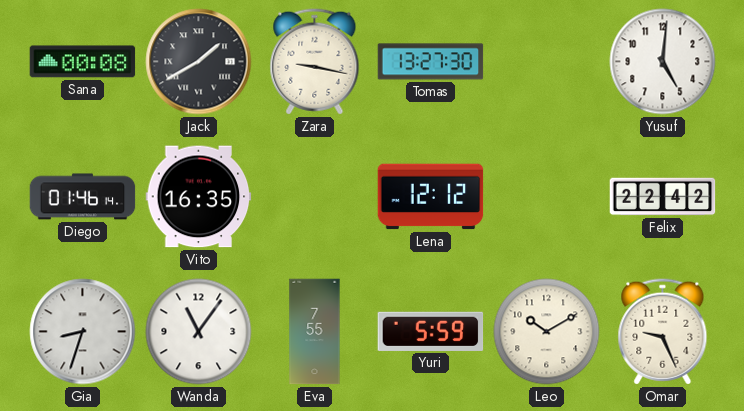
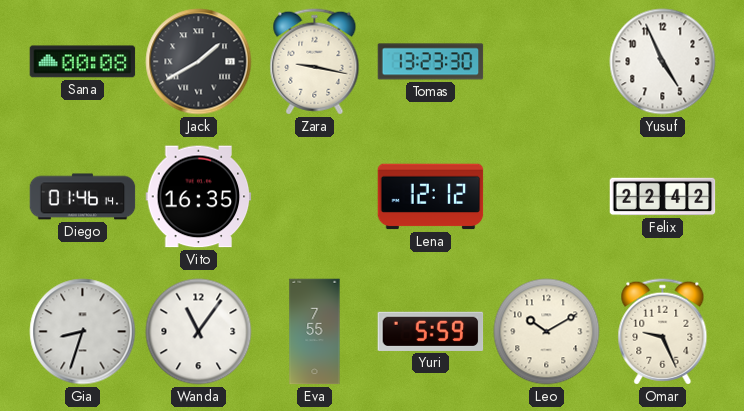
Tomas: 13:27 -> 13:23
Yusuf: 5:01 -> 4:56
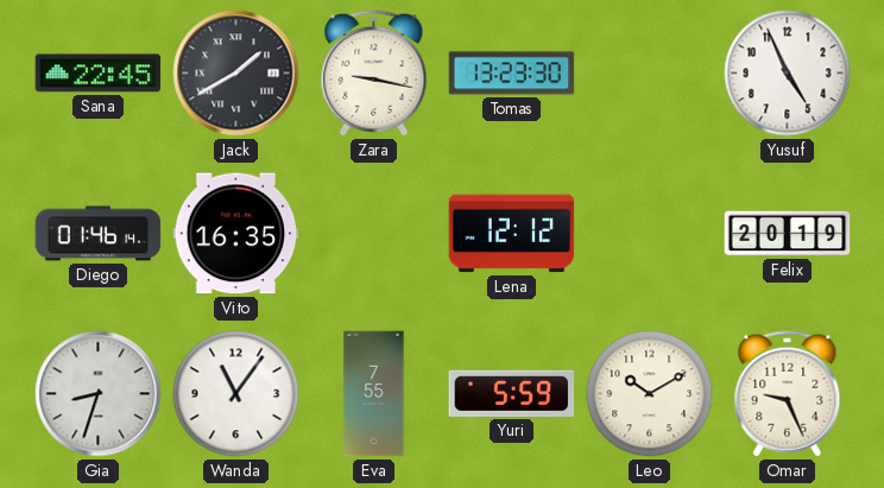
Sana: 00:08 -> 22:45
Felix: 22:42 -> 20:19
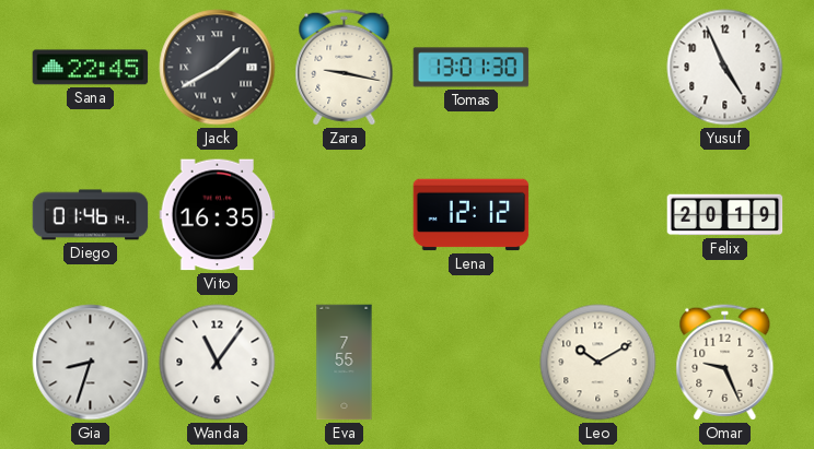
Tomas: 13:23 -> 13:01
Yuri: 5:59 -> none
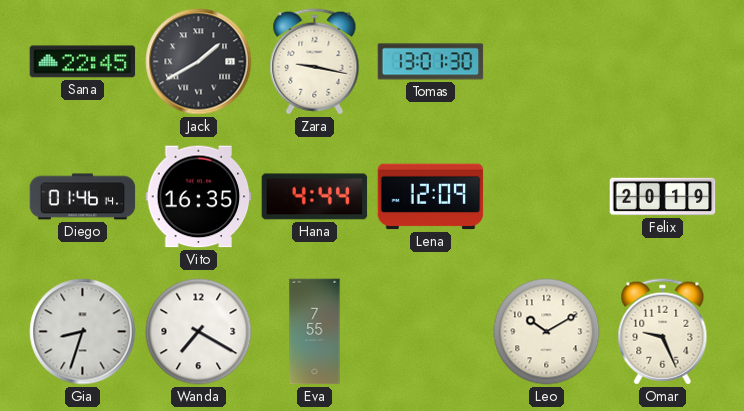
Yusuf: 4:56 -> none
Hana: none -> 4:44
Lena: 12:12 -> 12:09
Wanda: 11:06 -> 7:20
